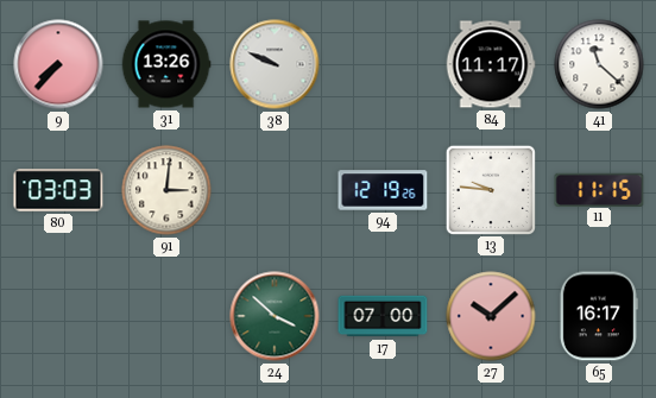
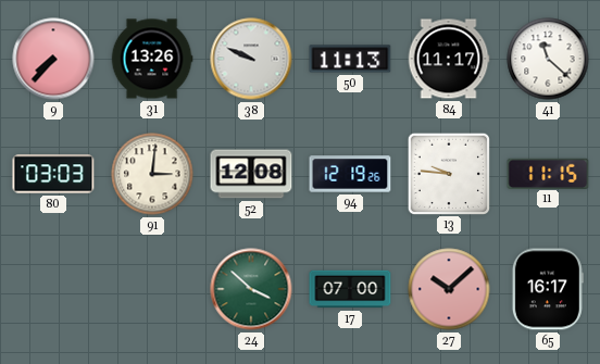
50: none -> 11:13
52: none -> 12:08
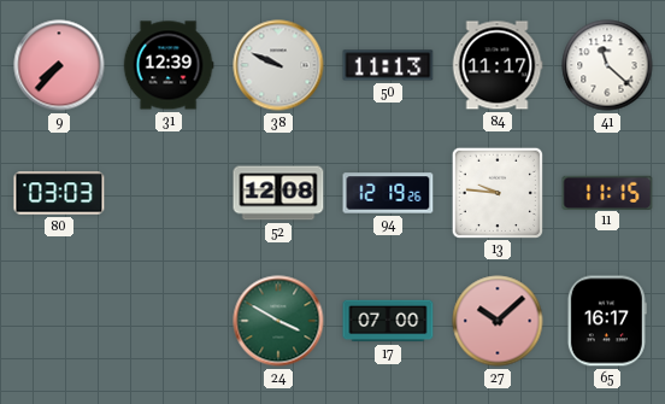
31: 13:26 -> 12:39
91: 3:01 -> none
24: 3:52 -> 3:50
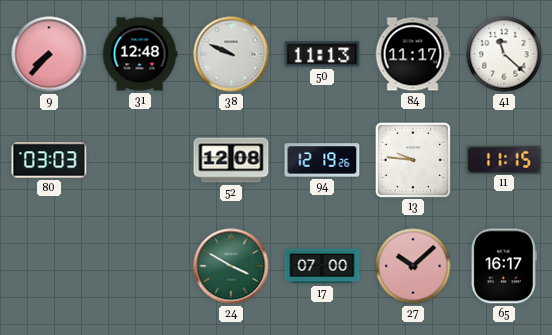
31: 12:39 -> 12:48
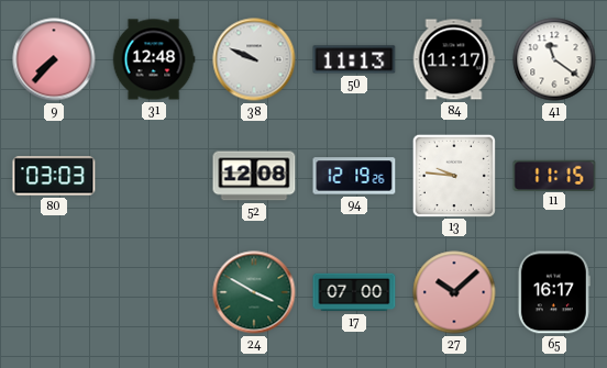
41: 11:22 -> 11:21
